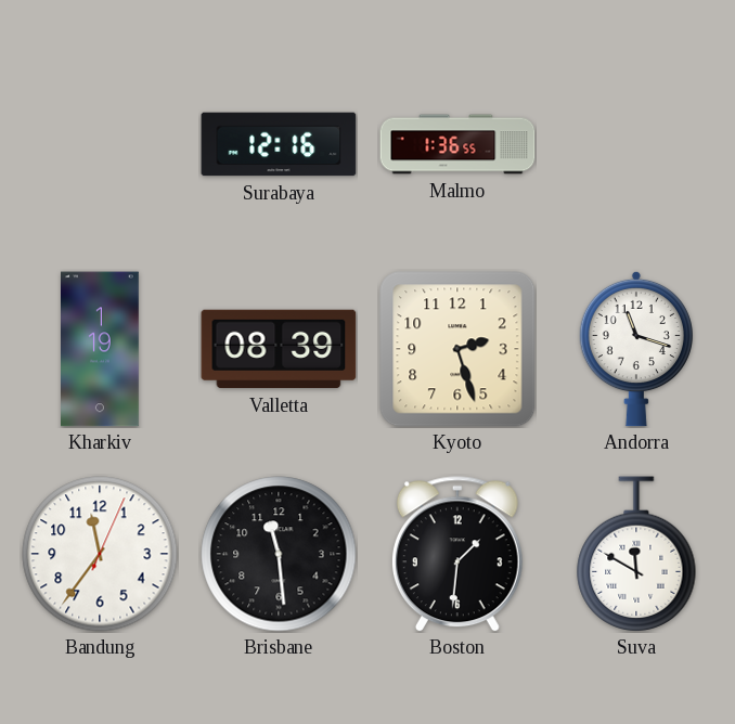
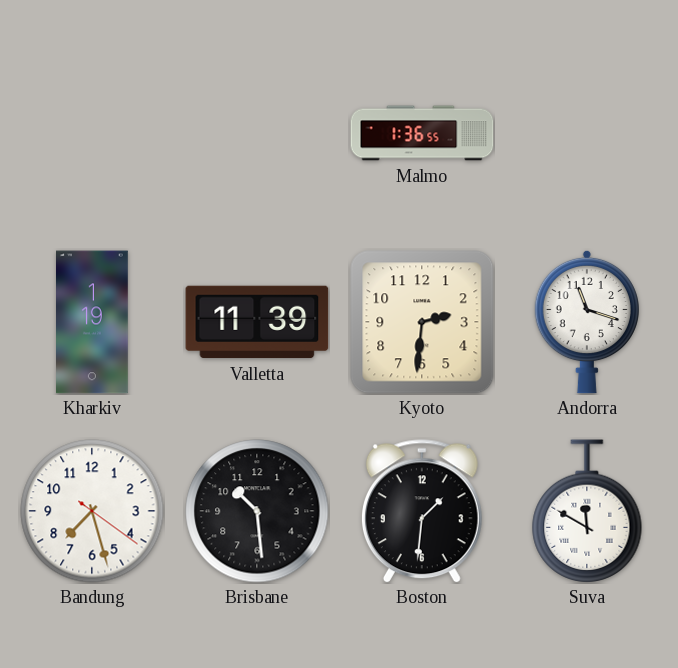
Surabaya: 12:16 -> none
Valletta: 08:39 -> 11:39
Kyoto: 2:27 -> 2:31
Bandung: 11:36 -> 7:27
Brisbane: 11:29 -> 10:29
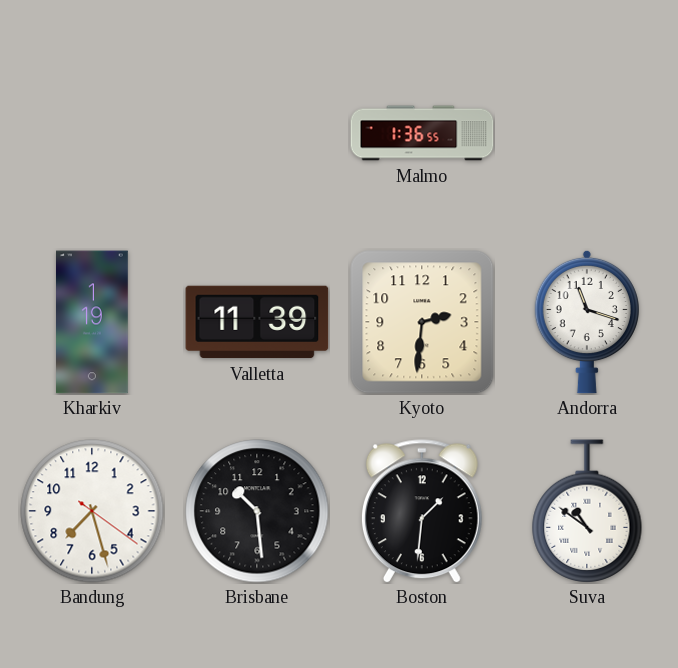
Suva: 11:50 -> 10:51
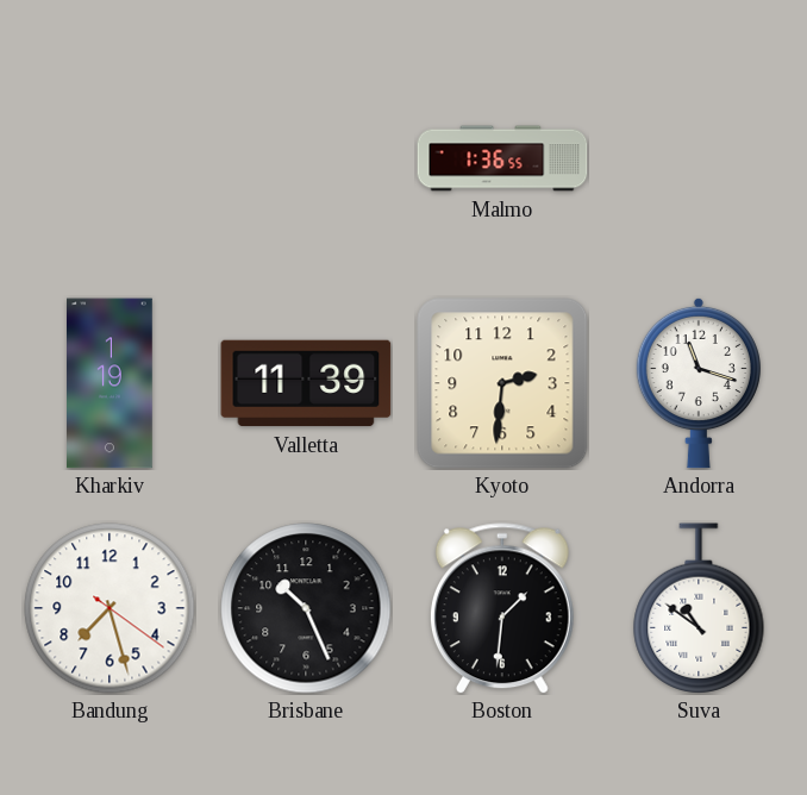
Brisbane: 10:29 -> 10:26
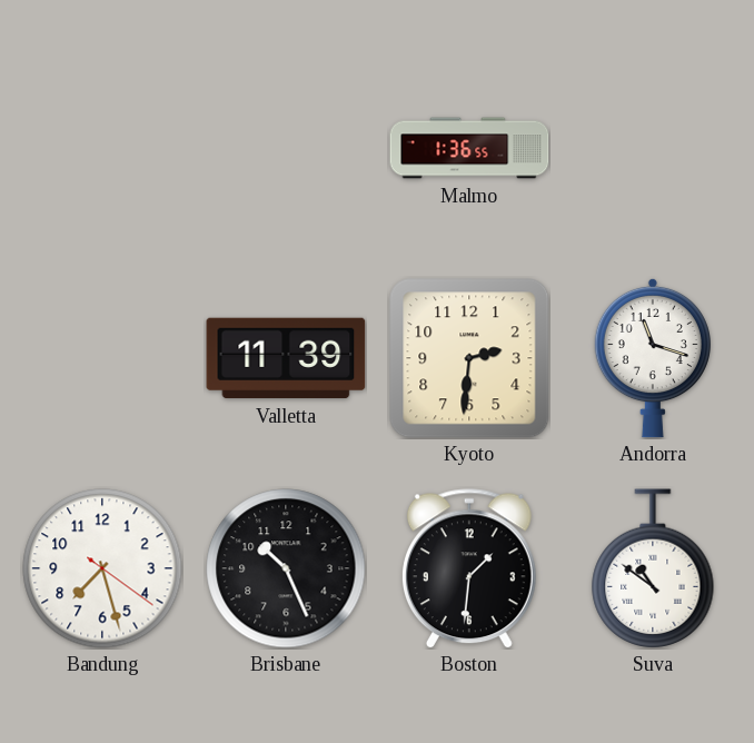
Kharkiv: 1:19 -> none
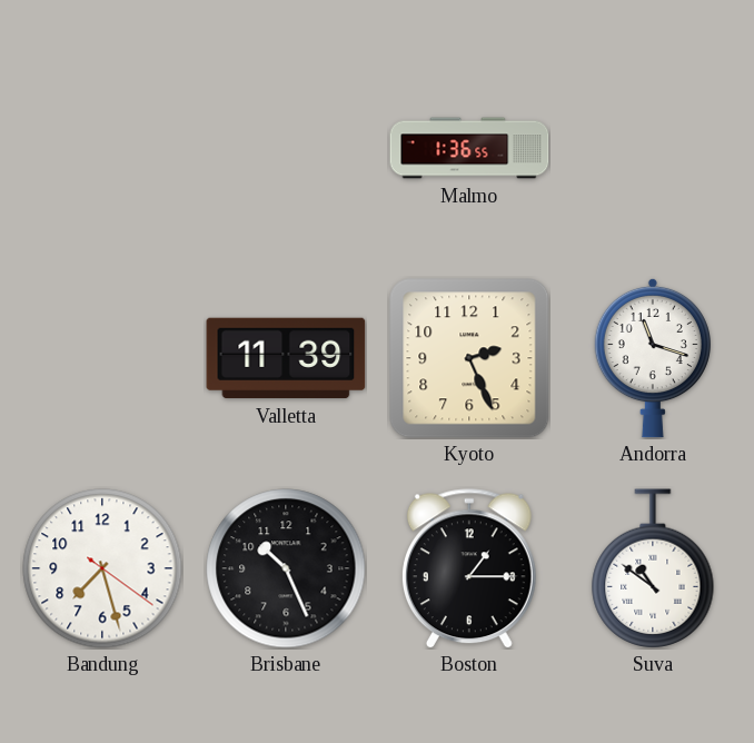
Kyoto: 2:31 -> 2:26
Boston: 1:31 -> 1:15
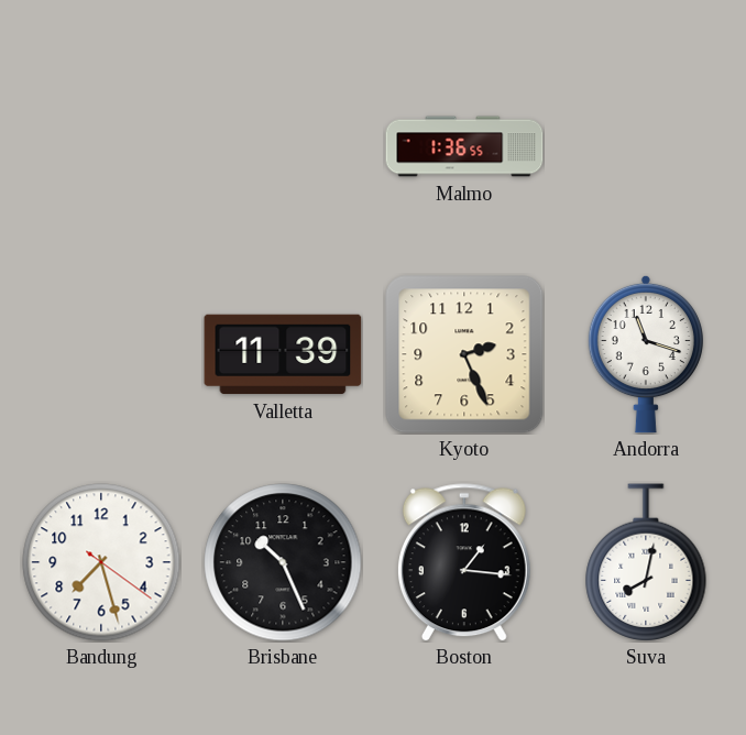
Boston: 1:15 -> 1:16
Suva: 10:51 -> 8:02
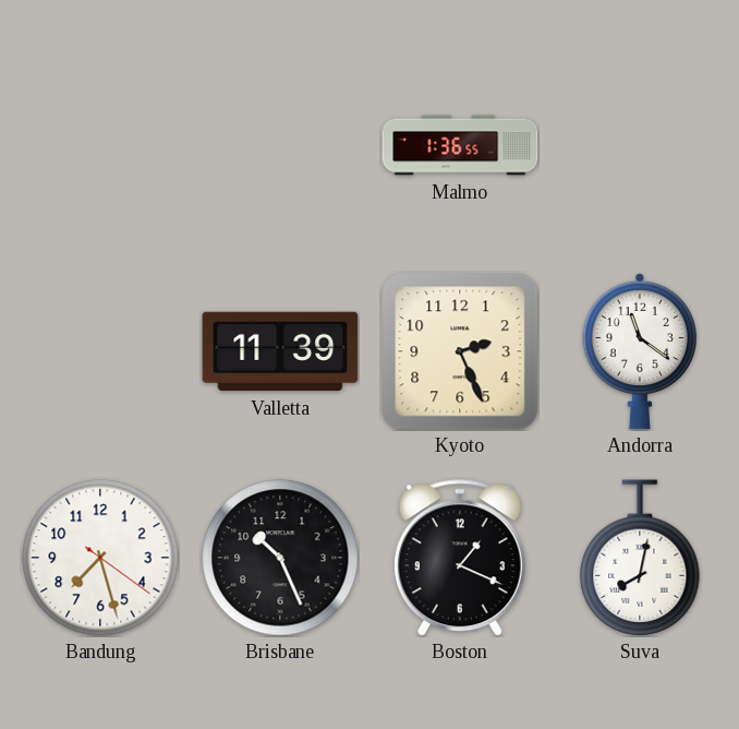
Andorra: 11:18 -> 11:21
Boston: 1:16 -> 1:19
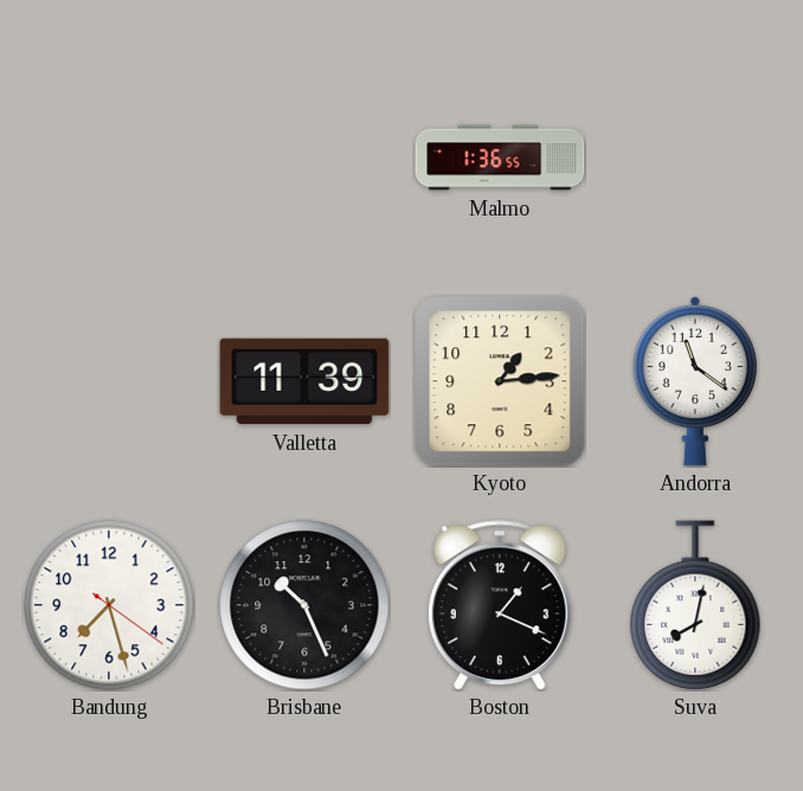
Kyoto: 2:26 -> 1:14
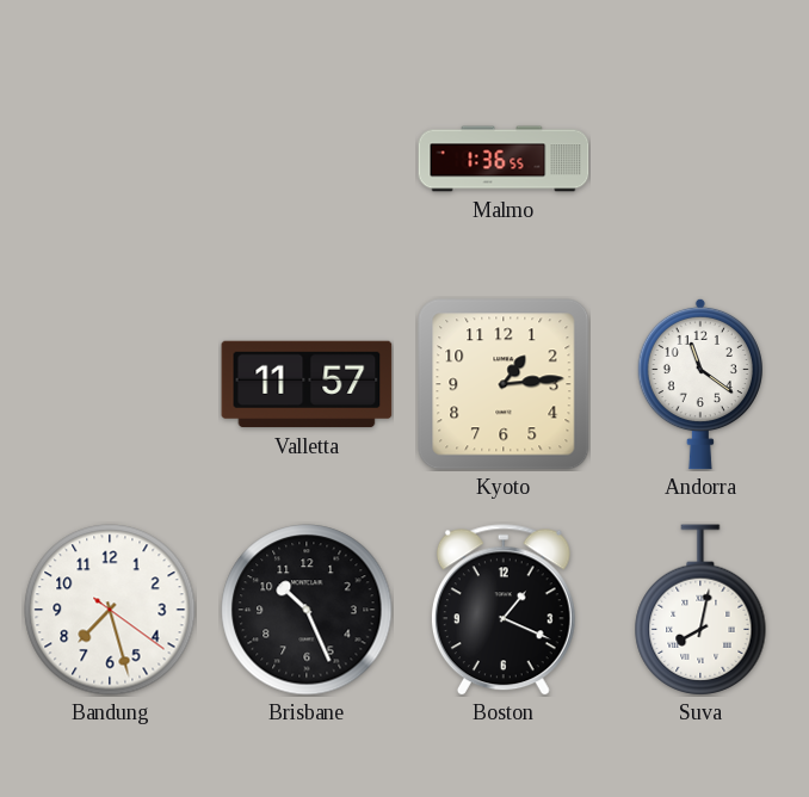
Valletta: 11:39 -> 11:57
